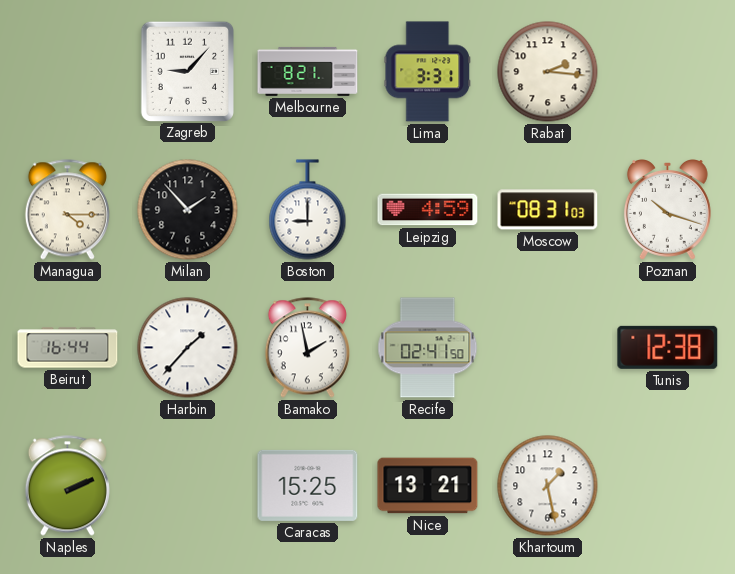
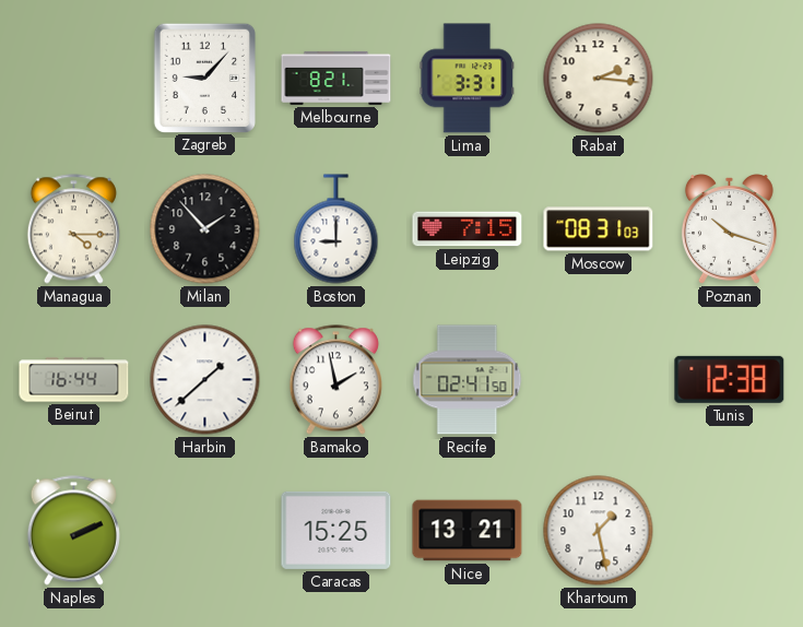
Leipzig: 4:59 -> 7:15
Harbin: 1:37 -> 1:38
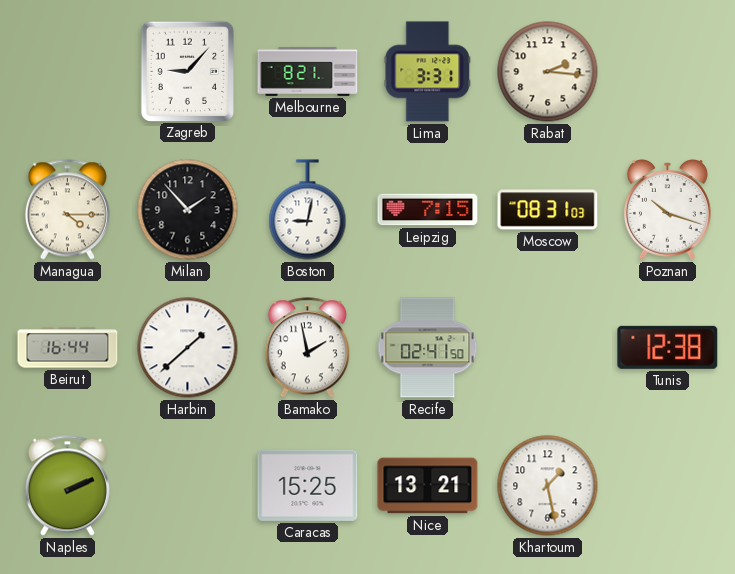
Boston: 9:00 -> 9:02
